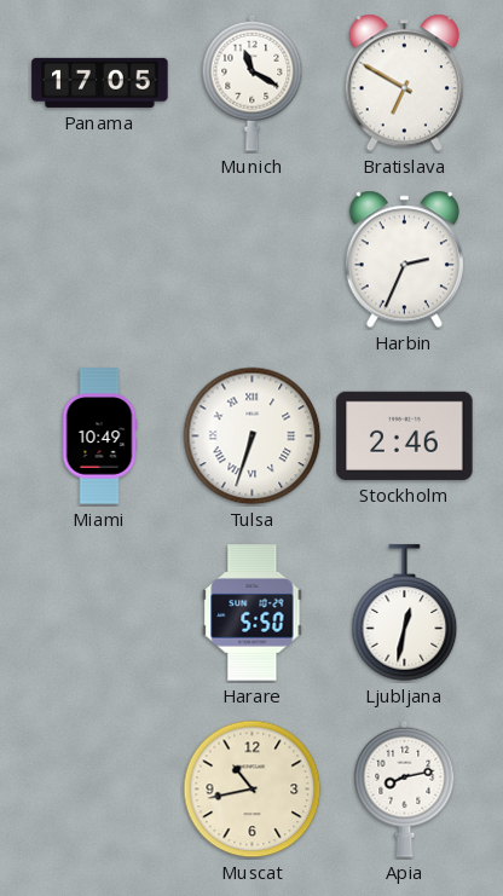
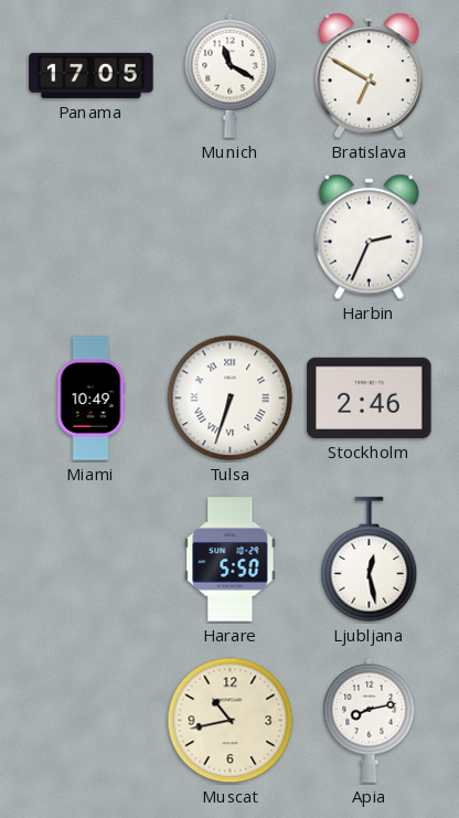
Ljubljana: 12:32 -> 12:28
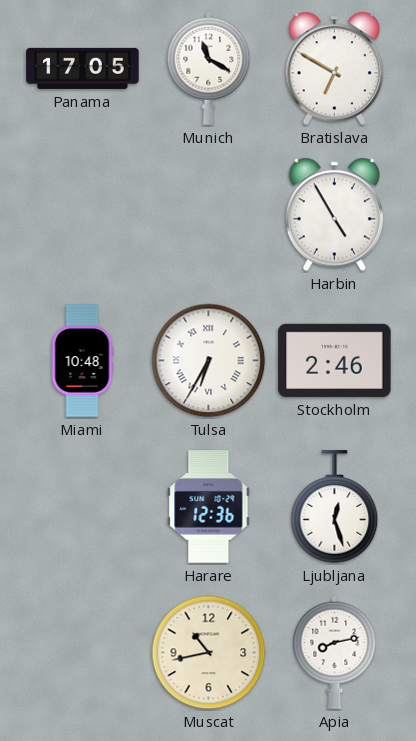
Harbin: 2:34 -> 4:55
Miami: 10:49 -> 10:48
Tulsa: 6:33 -> 6:35
Harare: 5:50 -> 12:36
Ljubljana: 12:28 -> 12:27
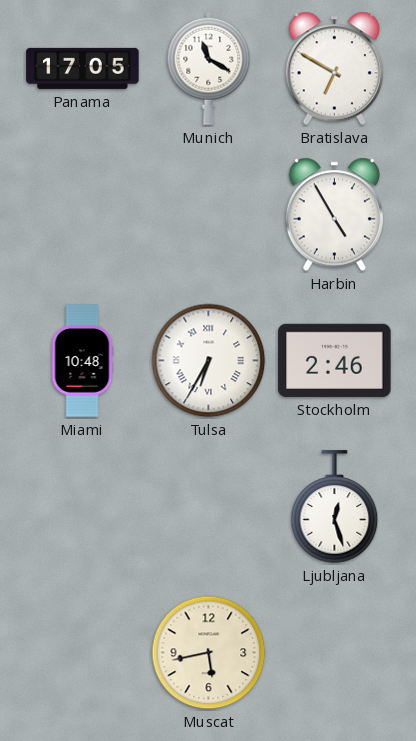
Harare: 12:36 -> none
Muscat: 10:43 -> 5:43
Apia: 8:13 -> none
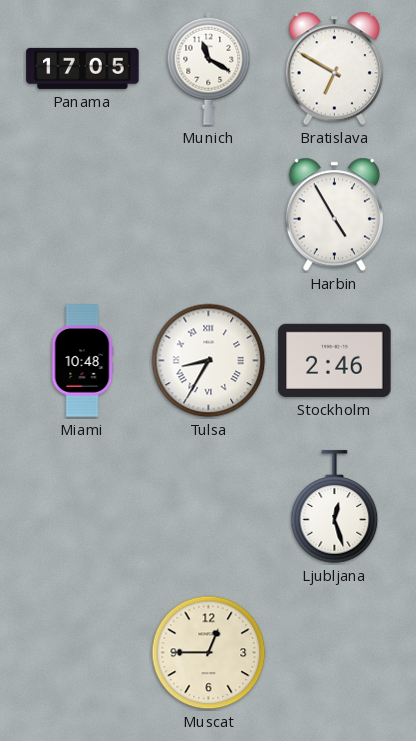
Tulsa: 6:35 -> 8:35
Muscat: 5:43 -> 12:45
